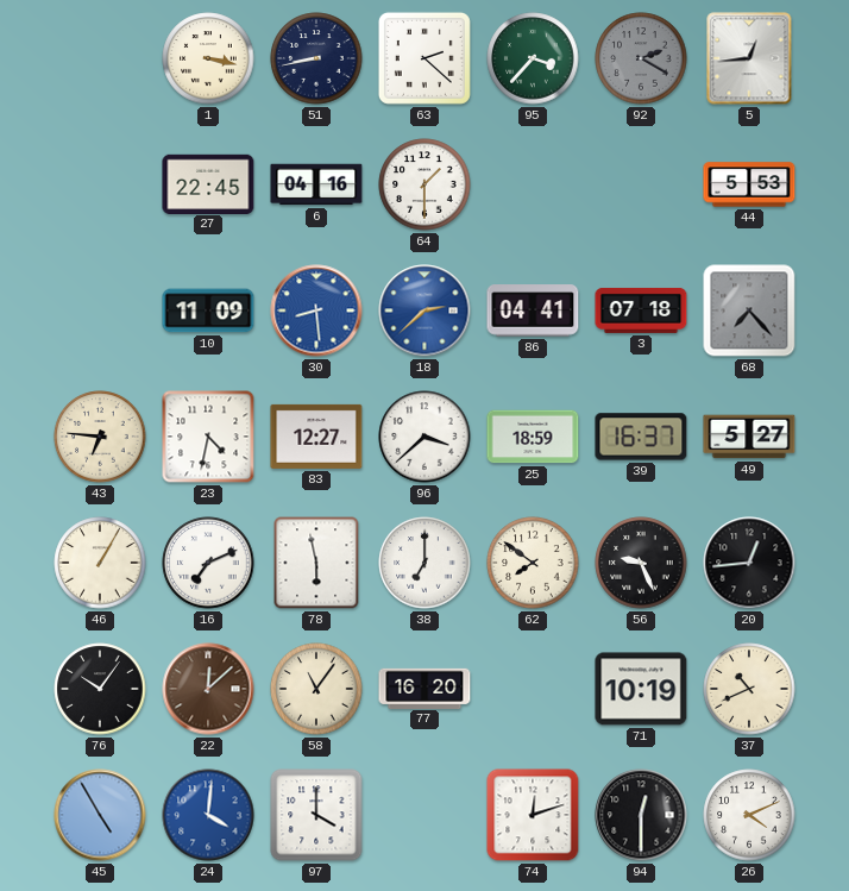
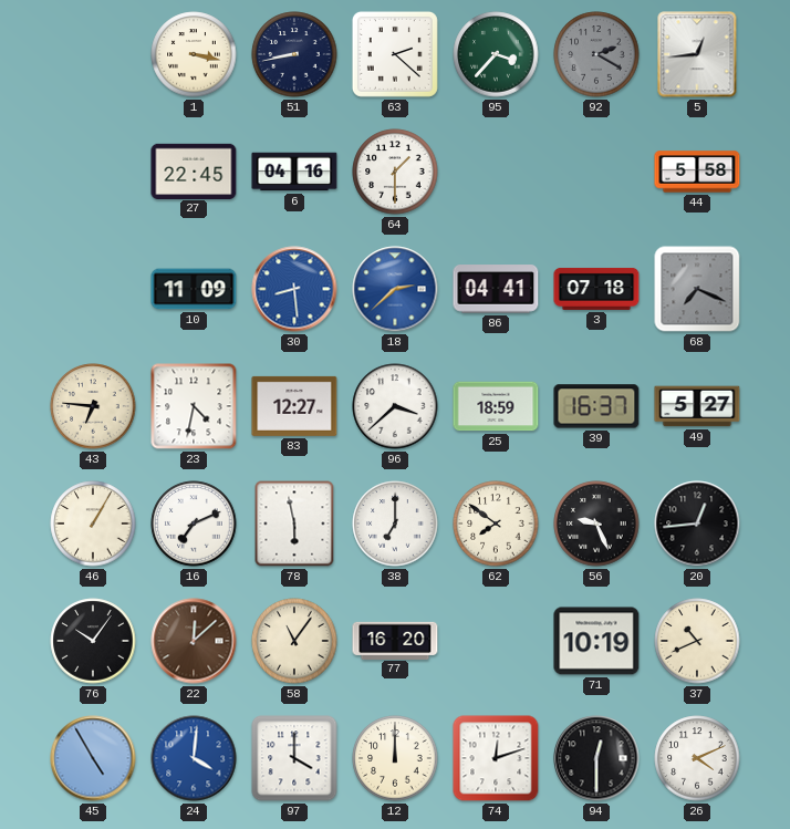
44: 5:53 -> 5:58
68: 7:23 -> 7:19
12: none -> 12:00
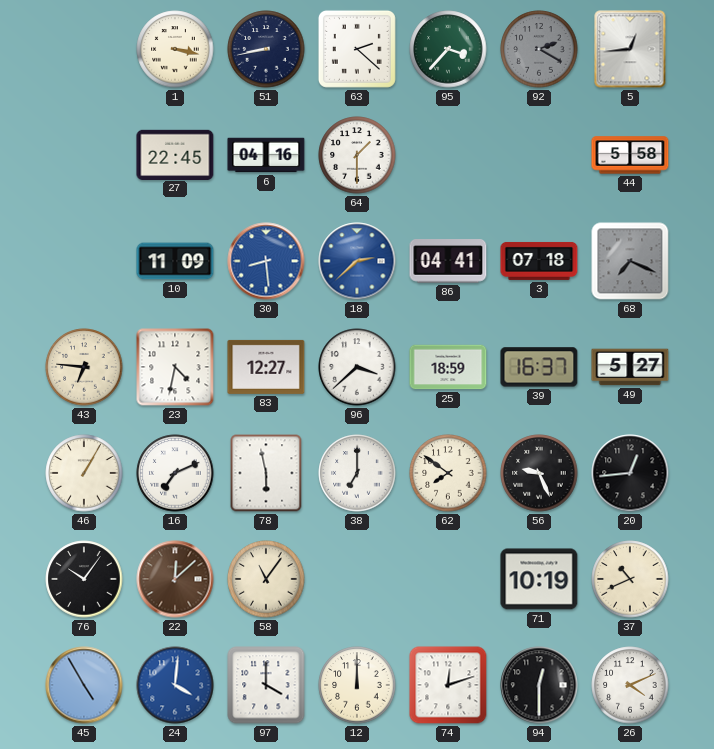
77: 16:20 -> none
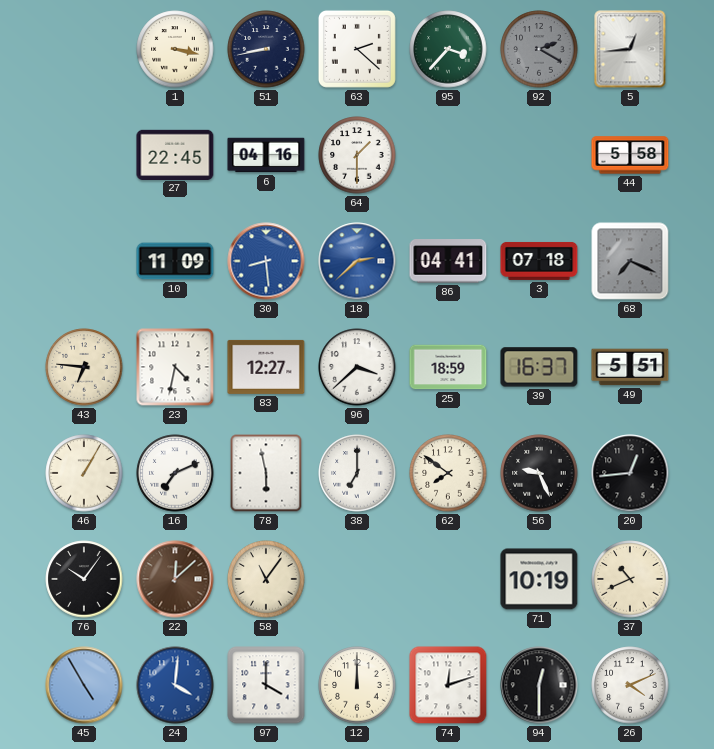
49: 5:27 -> 5:51
